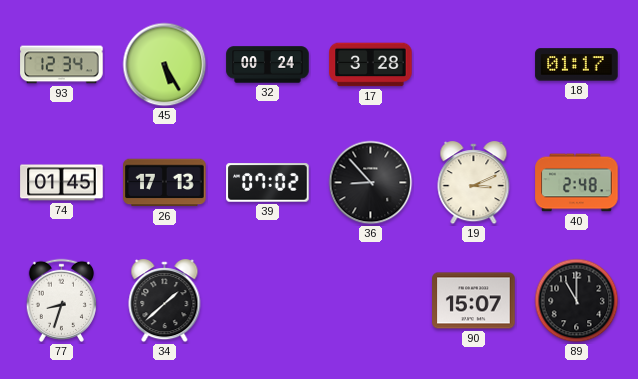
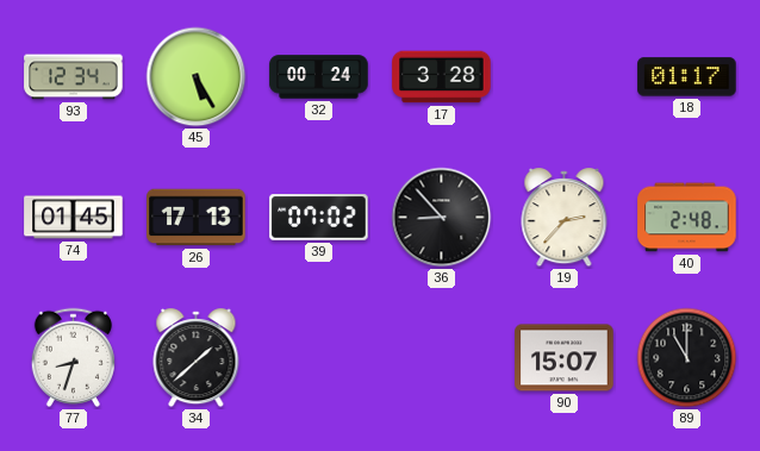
19: 3:11 -> 2:37
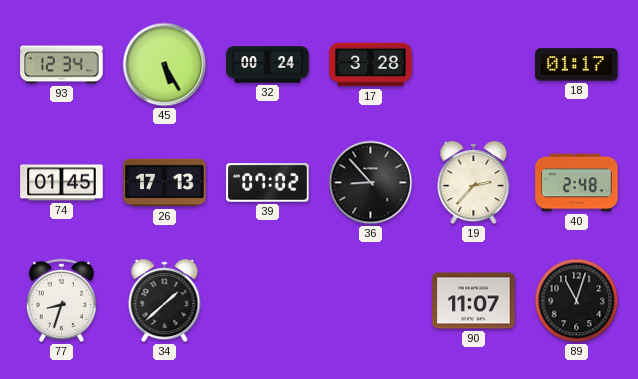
90: 15:07 -> 11:07
89: 11:00 -> 11:03
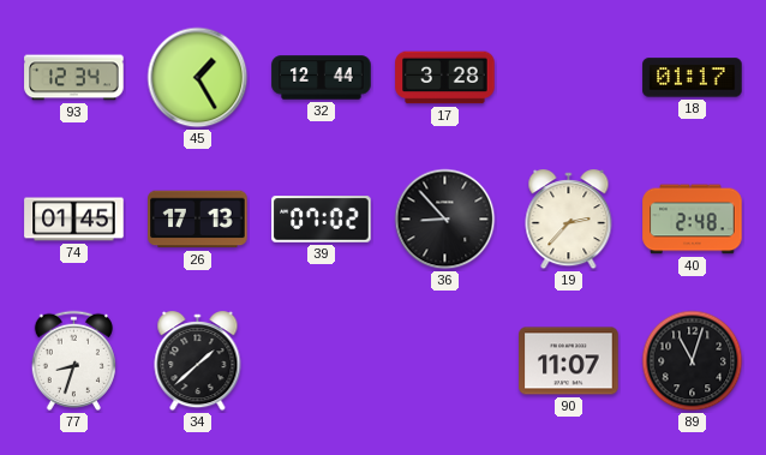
45: 5:25 -> 1:25
32: 00:24 -> 12:44
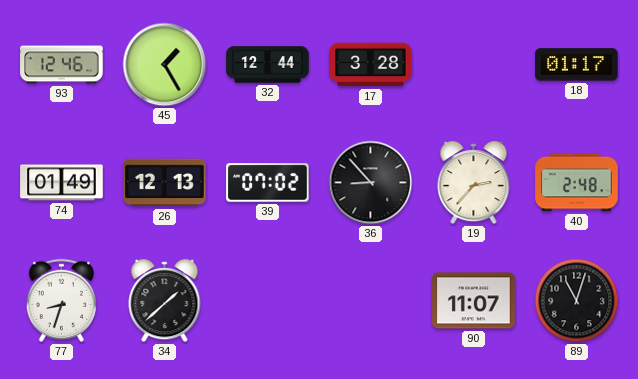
93: 12:34 -> 12:46
74: 01:45 -> 01:49
26: 17:13 -> 12:13
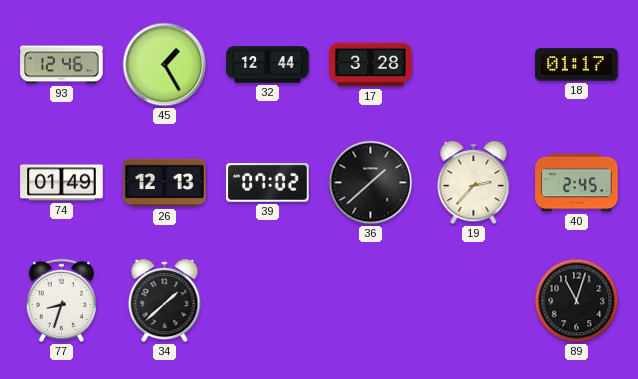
36: 8:53 -> 1:38
40: 2:48 -> 2:45
90: 11:07 -> none
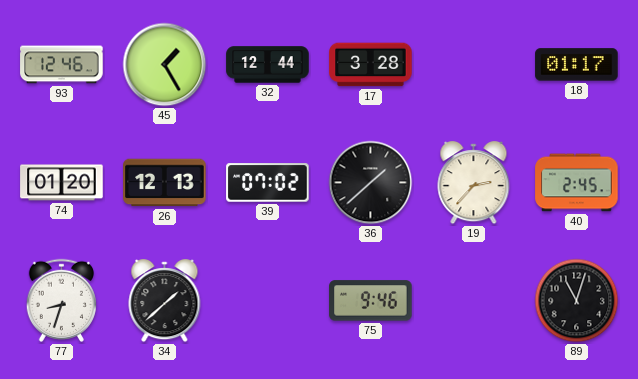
74: 01:49 -> 01:20
75: none -> 9:46
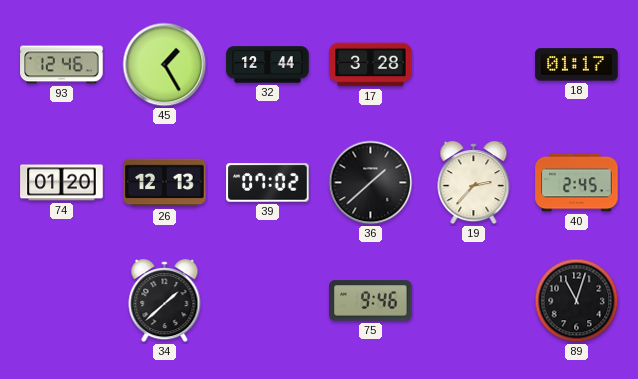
77: 8:33 -> none
